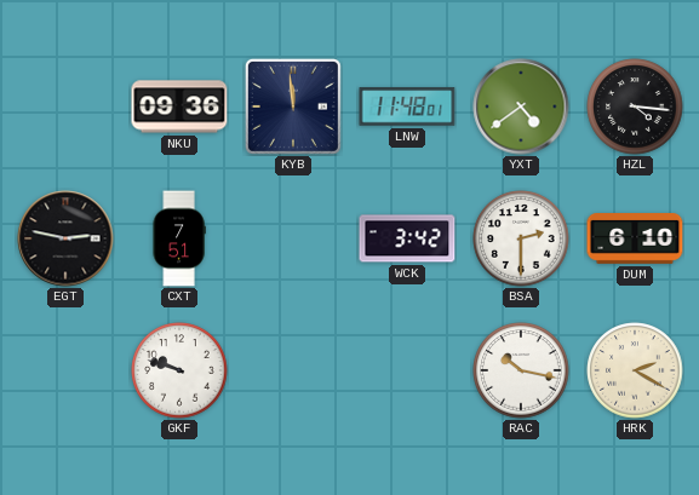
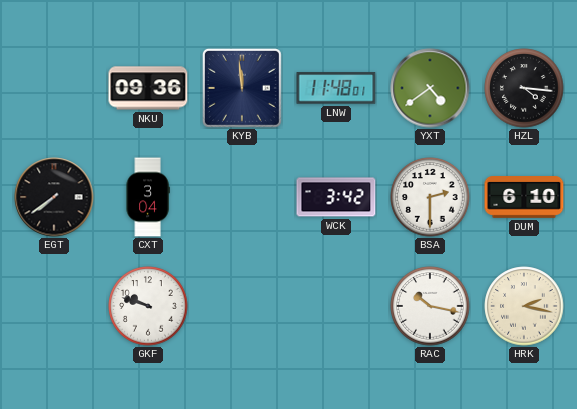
EGT: 2:47 -> 7:39
CXT: 7:51 -> 3:04
HRK: 2:20 -> 2:17
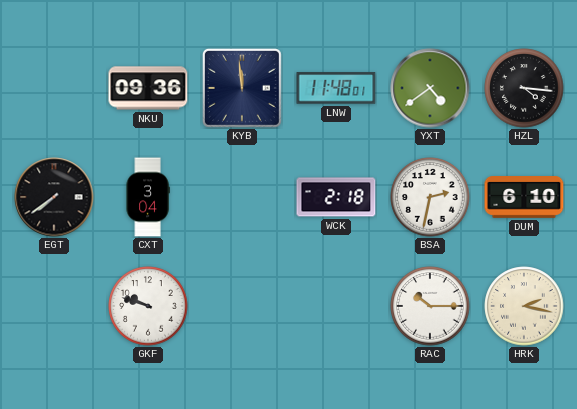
WCK: 3:42 -> 2:18
BSA: 2:30 -> 2:32
RAC: 10:17 -> 10:15
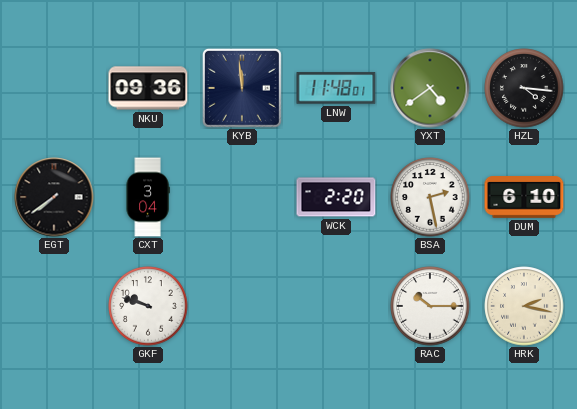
WCK: 2:18 -> 2:20
BSA: 2:32 -> 2:28
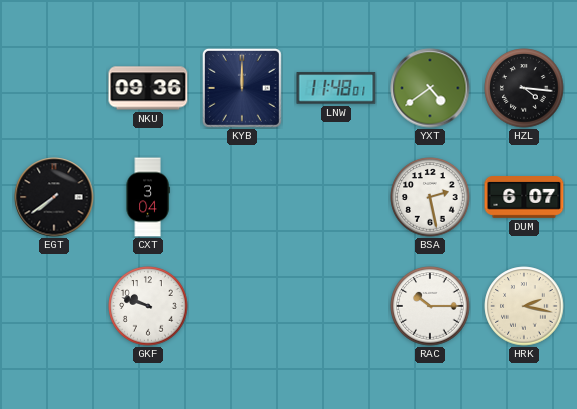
KYB: 11:59 -> 12:00
WCK: 2:20 -> none
DUM: 6:10 -> 6:07
